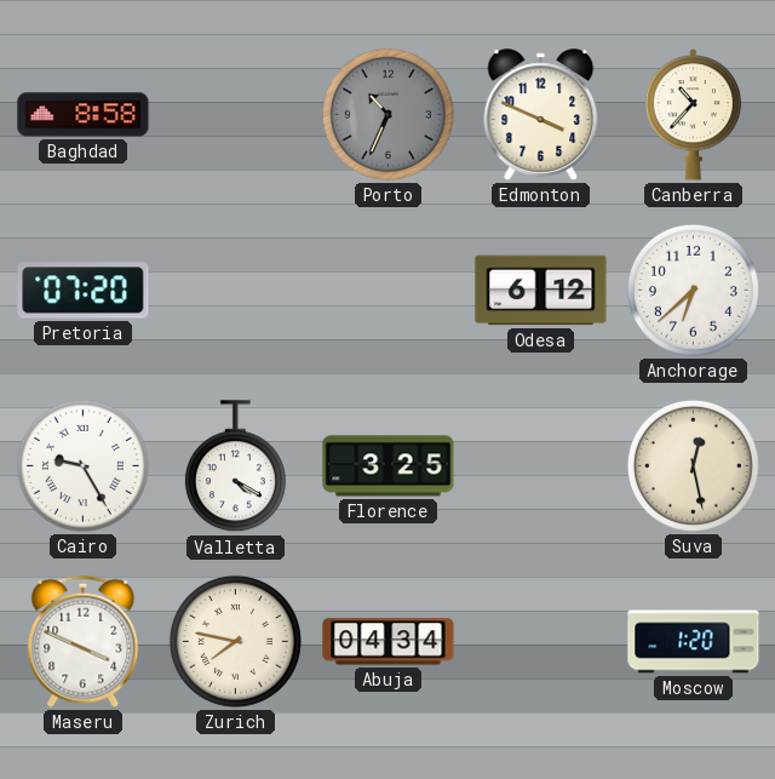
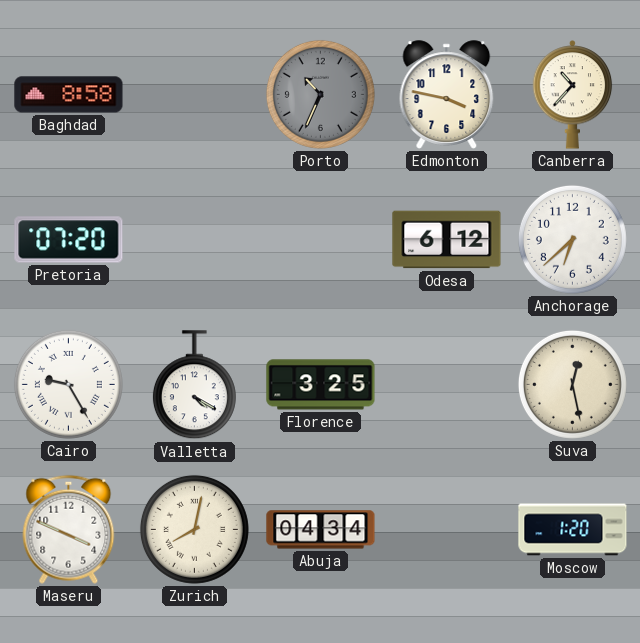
Edmonton: 3:49 -> 3:47
Zurich: 7:47 -> 8:02
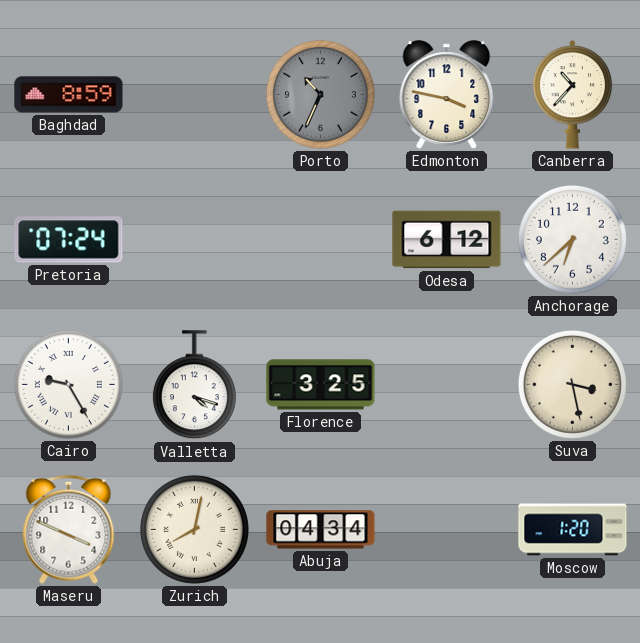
Baghdad: 8:58 -> 8:59
Pretoria: 07:20 -> 07:24
Valletta: 4:20 -> 4:18
Suva: 12:28 -> 3:28
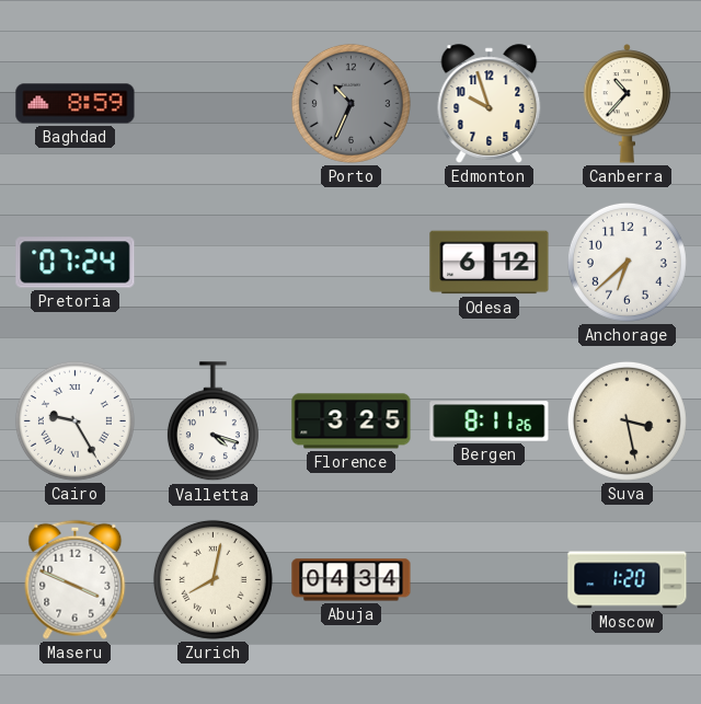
Edmonton: 3:47 -> 9:57
Bergen: none -> 8:11
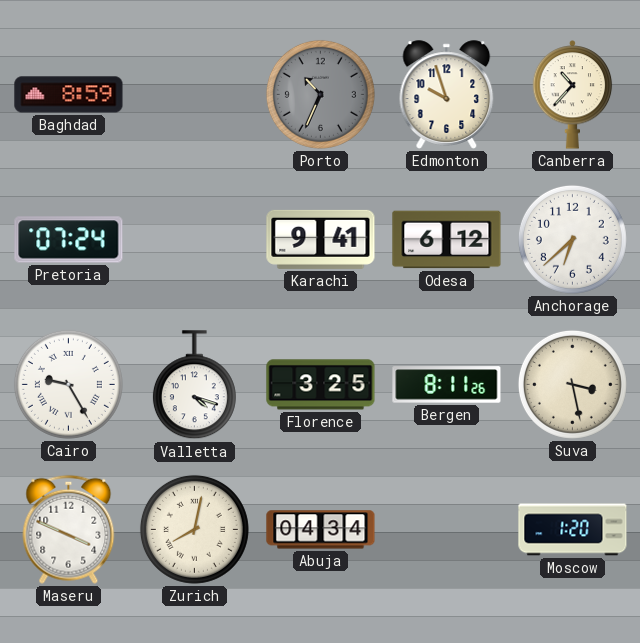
Karachi: none -> 9:41
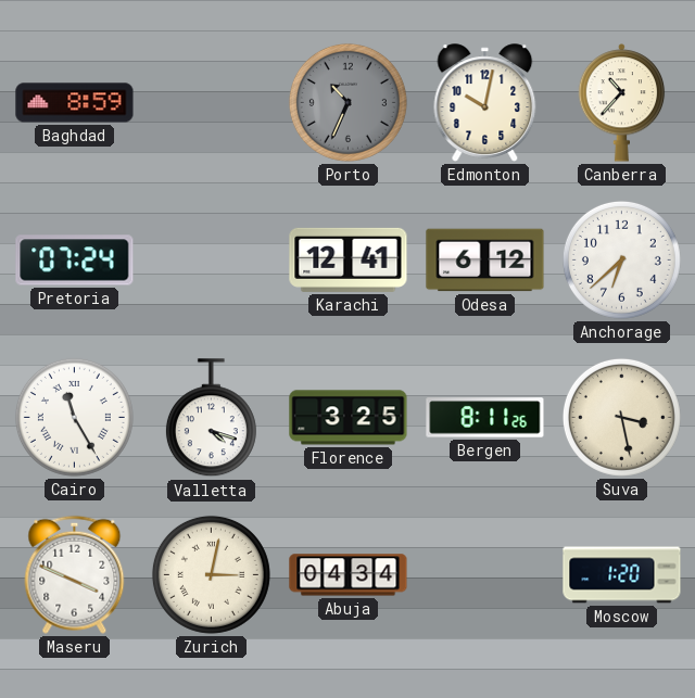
Edmonton: 9:57 -> 10:02
Karachi: 9:41 -> 12:41
Cairo: 9:25 -> 11:25
Zurich: 8:02 -> 3:02
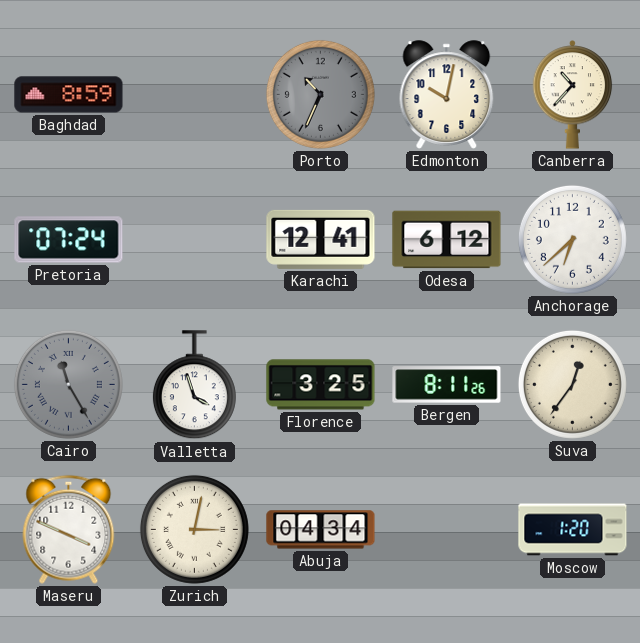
Cairo dial: white -> grey
Valletta: 4:18 -> 3:57
Suva: 3:28 -> 12:36
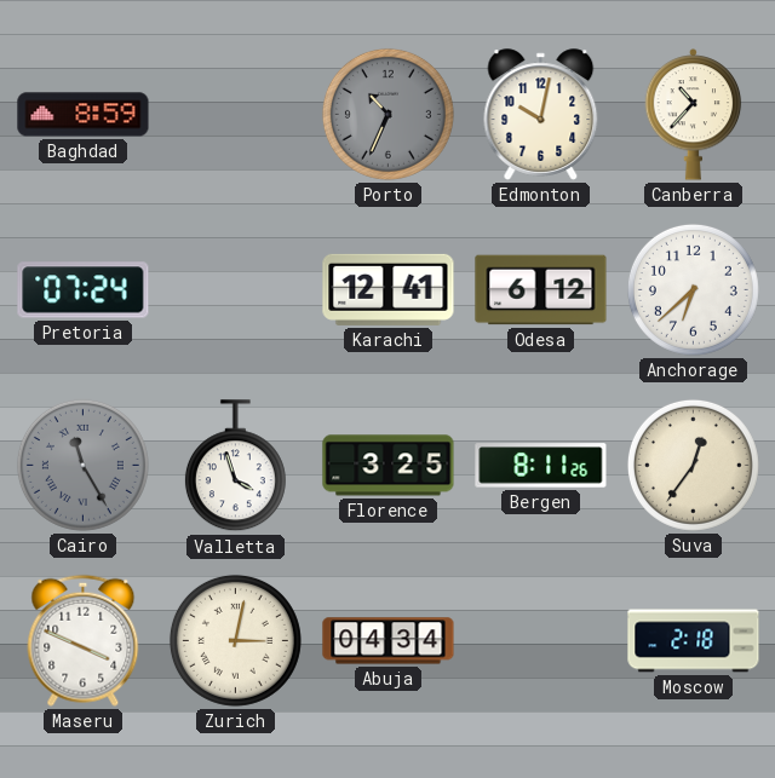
Moscow: 1:20 -> 2:18
